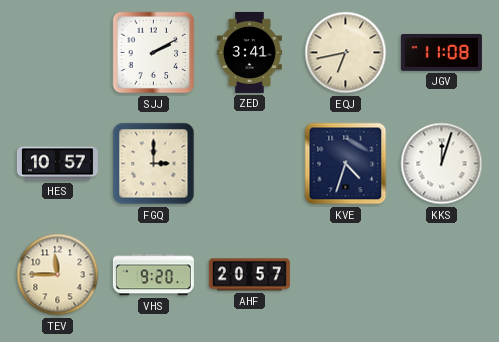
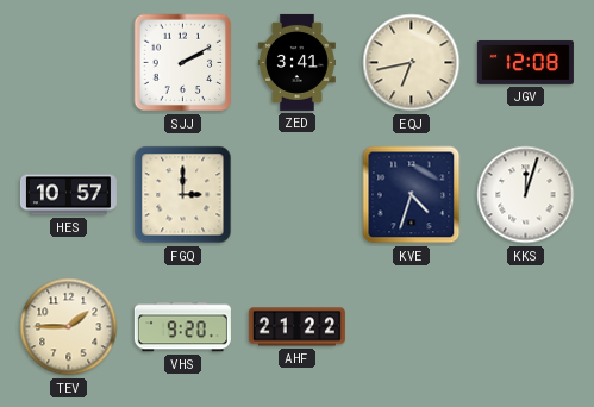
JGV: 11:08 -> 12:08
TEV: 11:45 -> 1:45
AHF: 20:57 -> 21:22
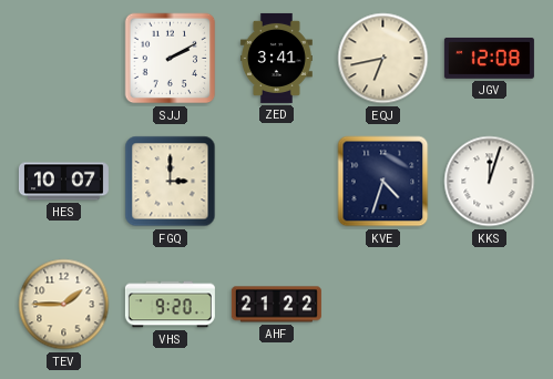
HES: 10:57 -> 10:07
